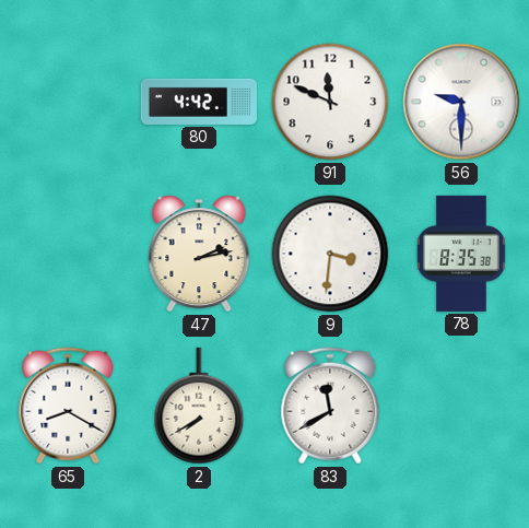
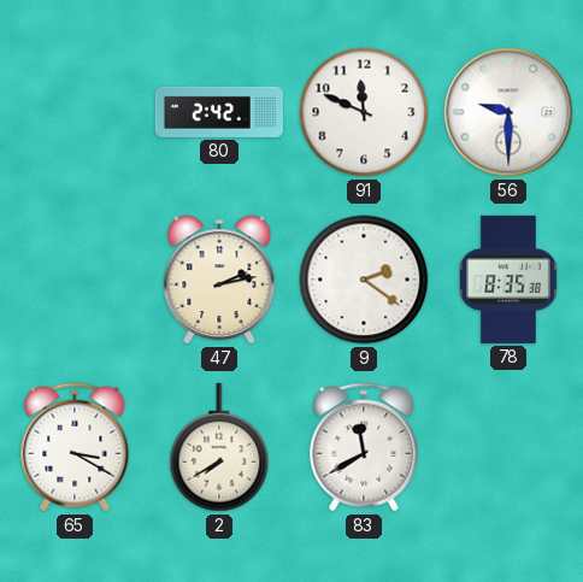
80: 4:42 -> 2:42
9: 3:31 -> 2:21
65: 8:20 -> 3:20
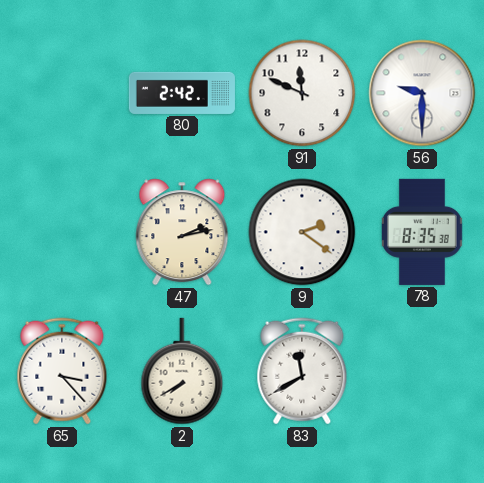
65: 3:20 -> 3:23
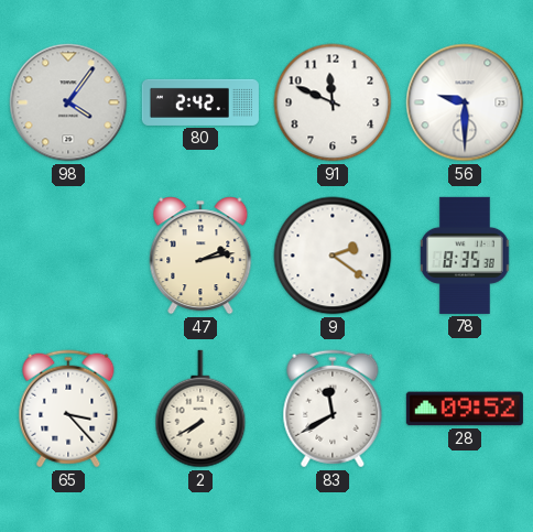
98: none -> 4:06
28: none -> 09:52
